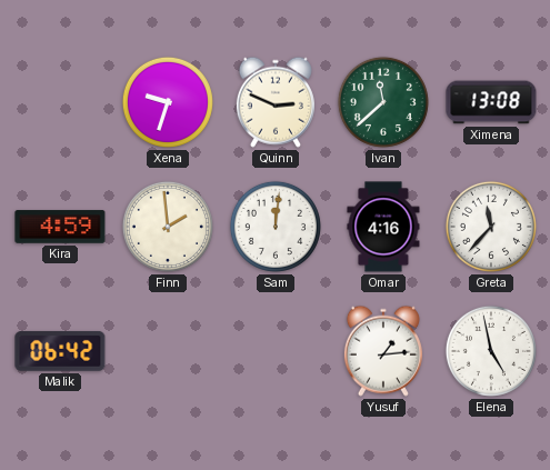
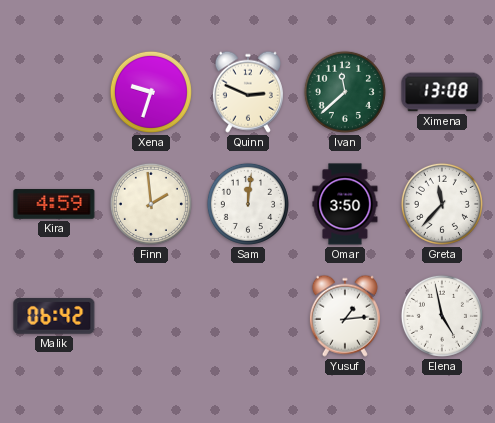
Omar: 4:16 -> 3:50
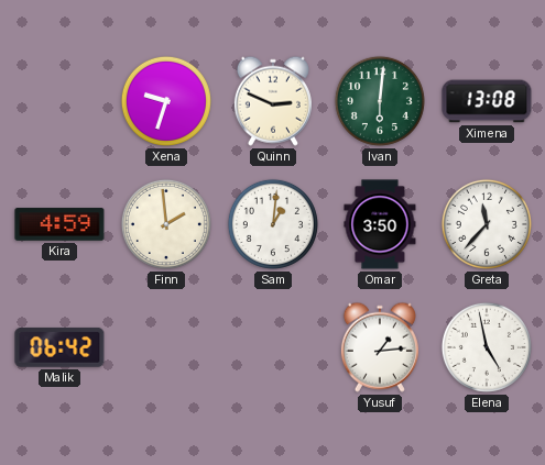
Ivan: 11:38 -> 6:01
Sam: 12:01 -> 1:01
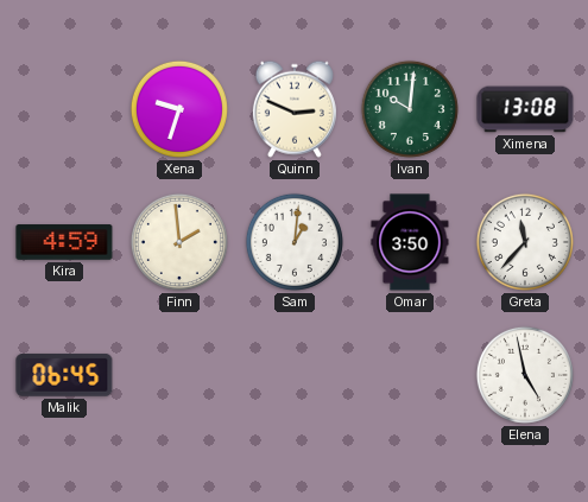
Ivan: 6:01 -> 10:01
Malik: 06:42 -> 06:45
Yusuf: 1:14 -> none
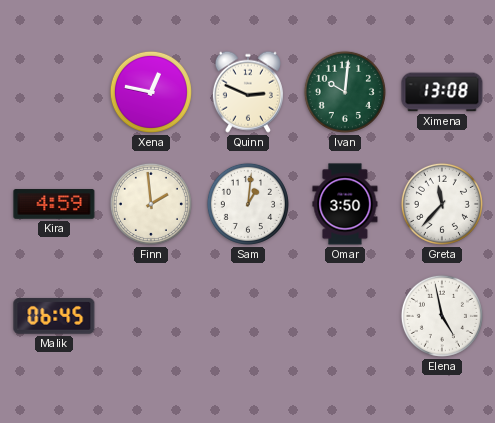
Xena: 9:33 -> 12:47
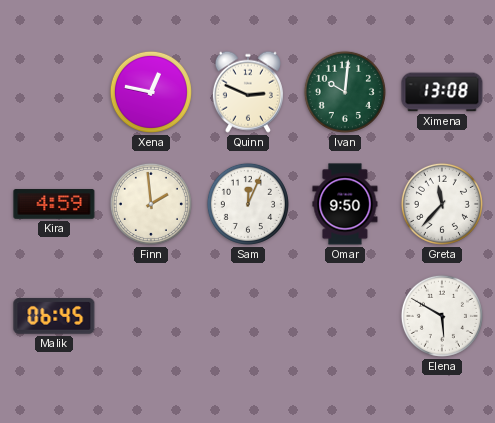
Sam: 1:01 -> 12:04
Omar: 3:50 -> 9:50
Elena: 4:58 -> 5:50
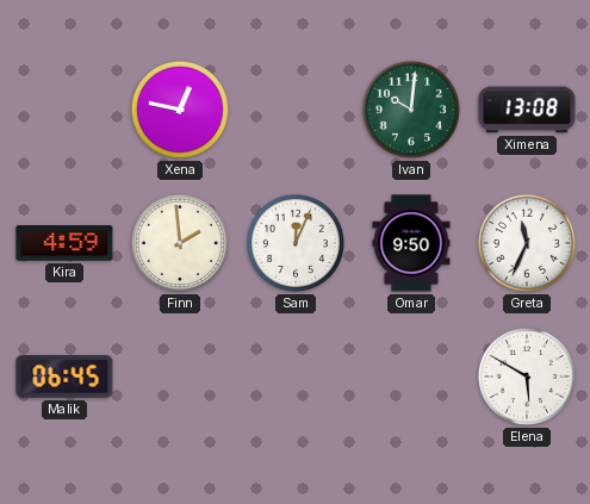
Quinn: 2:49 -> none
Greta: 11:37 -> 11:34
